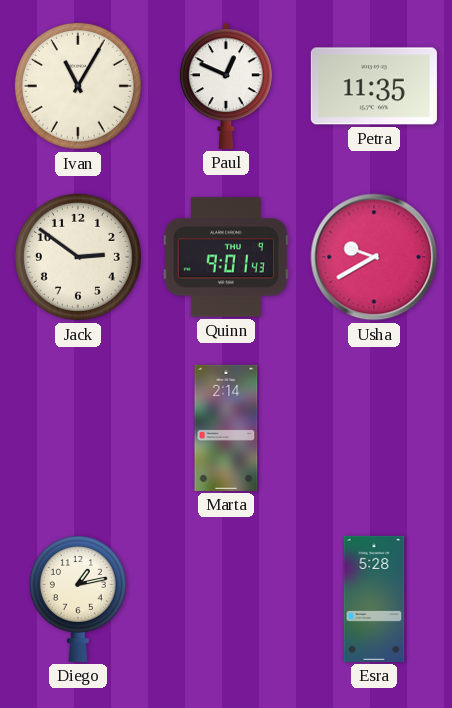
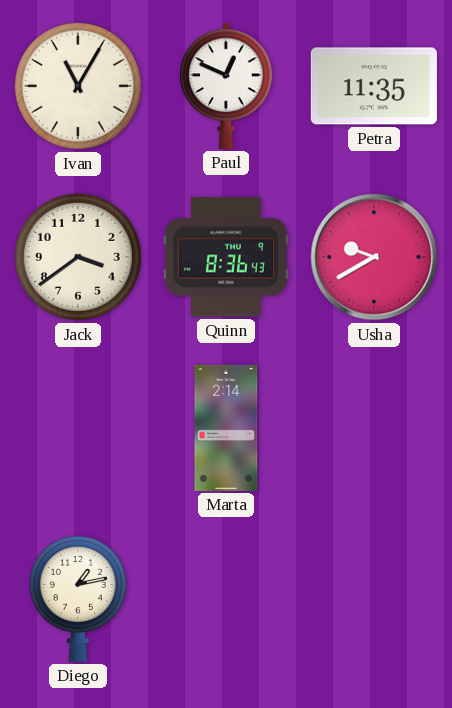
Jack: 2:51 -> 3:39
Quinn: 9:01 -> 8:36
Esra: 5:28 -> none
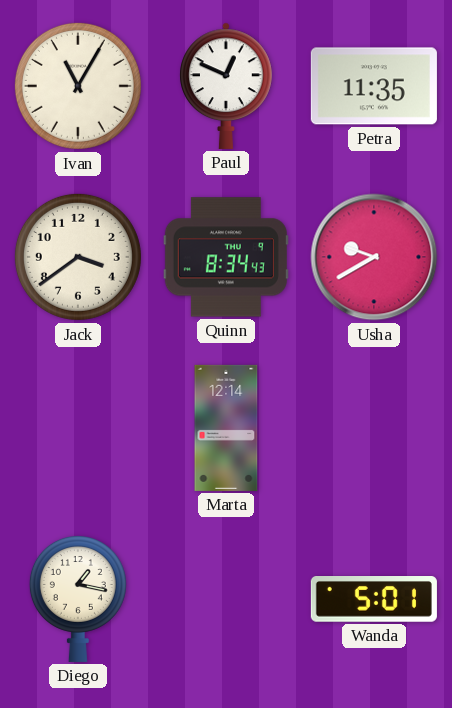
Quinn: 8:36 -> 8:34
Marta: 2:14 -> 12:14
Diego: 1:13 -> 1:17
Wanda: none -> 5:01
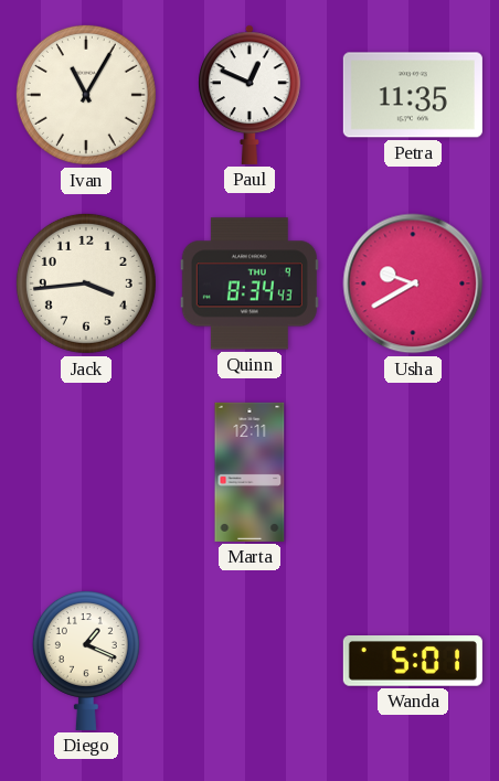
Jack: 3:39 -> 3:44
Marta: 12:14 -> 12:11
Diego: 1:17 -> 1:19
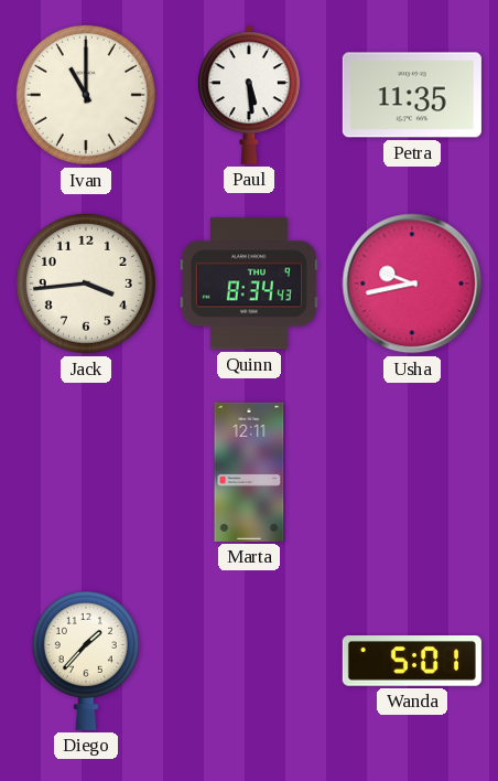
Ivan: 11:05 -> 11:00
Paul: 12:49 -> 5:29
Usha: 9:40 -> 9:43
Diego: 1:19 -> 1:37
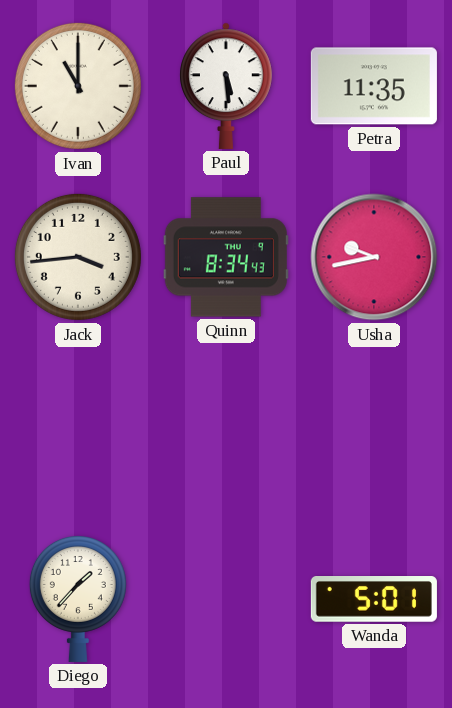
Marta: 12:11 -> none
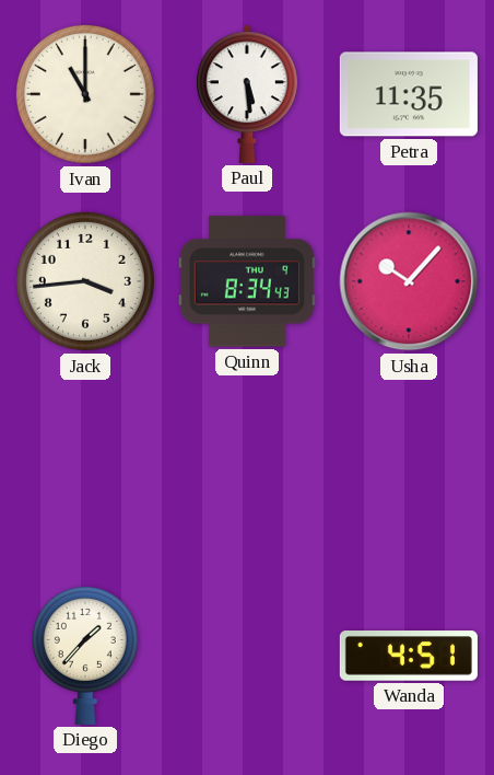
Usha: 9:43 -> 10:07
Wanda: 5:01 -> 4:51
